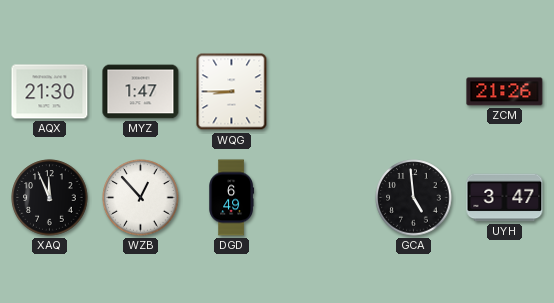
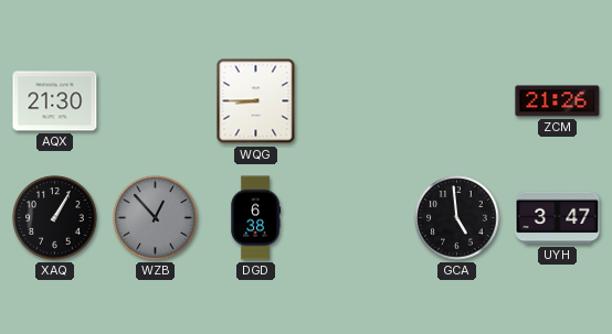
MYZ: 1:47 -> none
XAQ: 11:56 -> 1:05
WZB dial: white -> grey
DGD: 6:49 -> 6:38
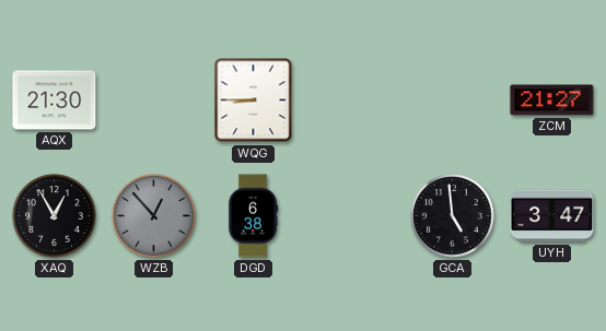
ZCM: 21:26 -> 21:27
XAQ: 1:05 -> 12:55
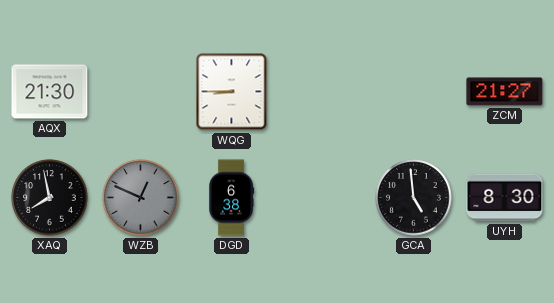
XAQ: 12:55 -> 7:58
WZB: 12:53 -> 12:49
UYH: 3:47 -> 8:30
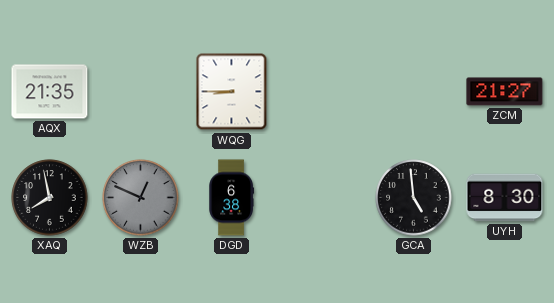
AQX: 21:30 -> 21:35
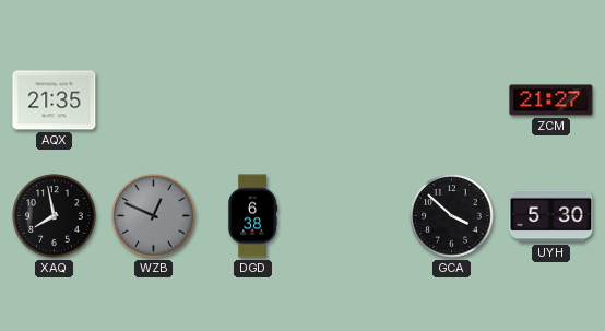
WQG: 8:45 -> none
GCA: 4:59 -> 3:52
UYH: 8:30 -> 5:30
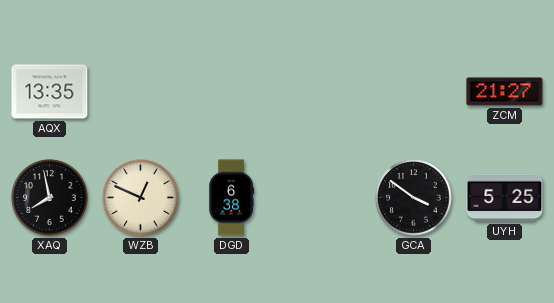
AQX: 21:35 -> 13:35
WZB dial: grey -> cream
GCA: 3:52 -> 3:51
UYH: 5:30 -> 5:25
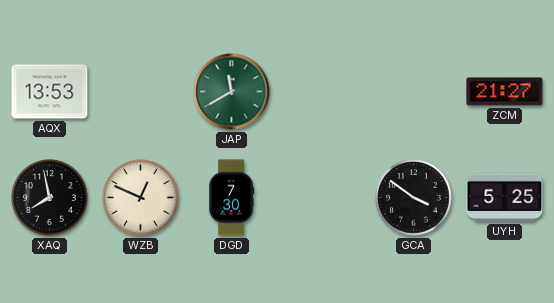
AQX: 13:35 -> 13:53
JAP: none -> 11:40
DGD: 6:38 -> 7:30
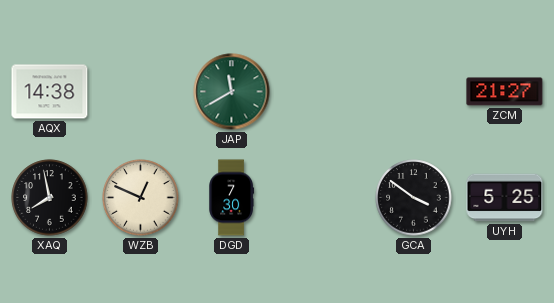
AQX: 13:53 -> 14:38
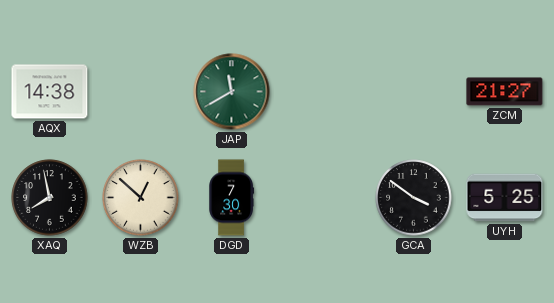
WZB: 12:49 -> 12:52
